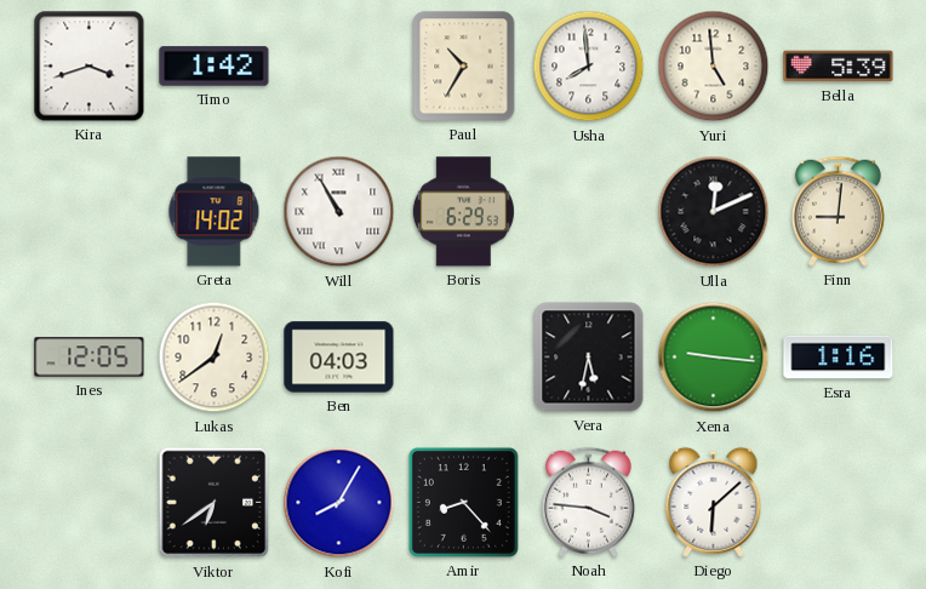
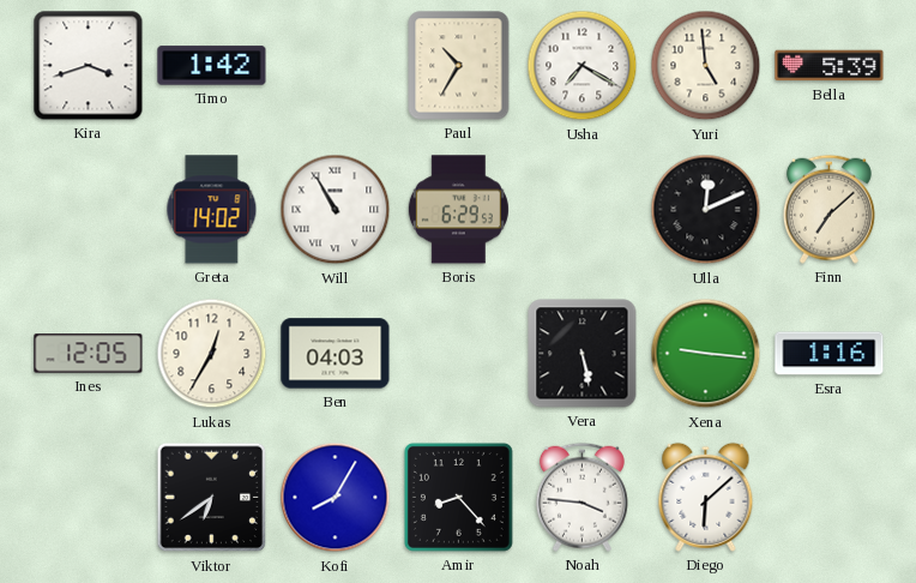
Usha: 7:59 -> 7:20
Finn: 9:01 -> 7:08
Lukas: 12:39 -> 12:35
Vera: 5:32 -> 5:28
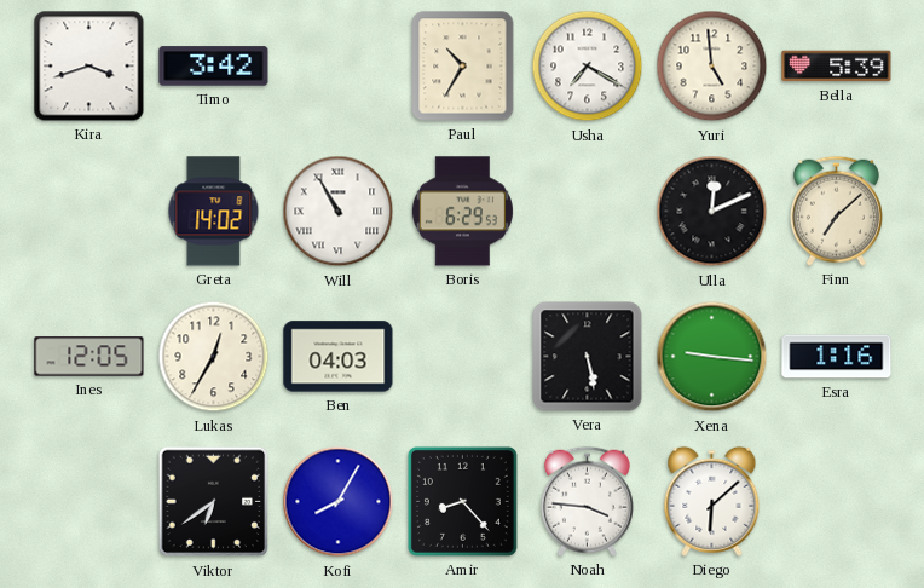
Timo: 1:42 -> 3:42
